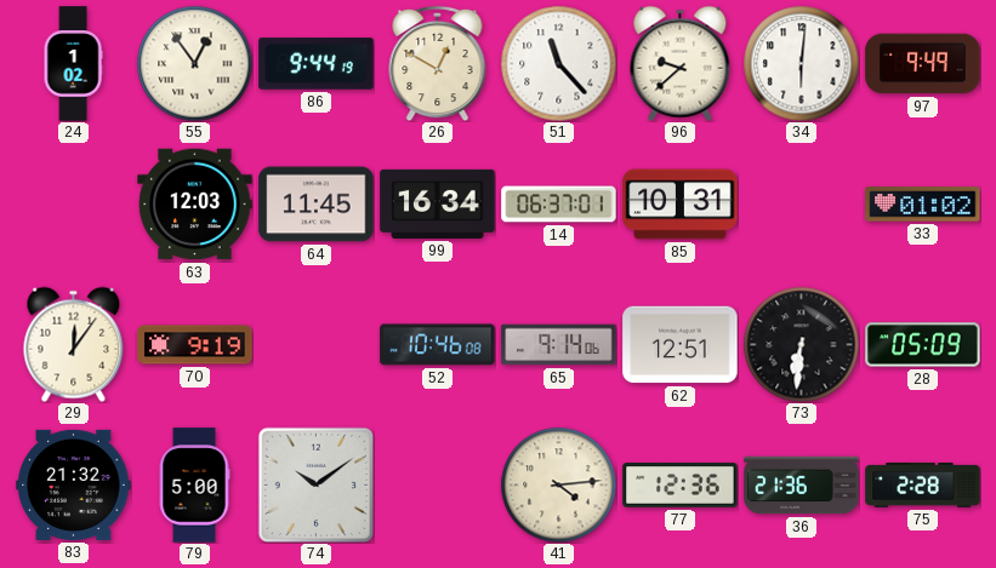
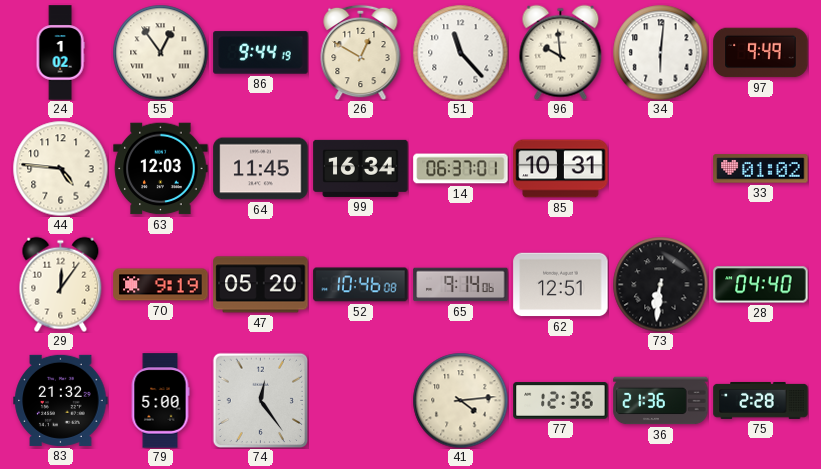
96: 9:38 -> 9:59
44: none -> 4:46
47: none -> 05:20
28: 05:09 -> 04:40
74: 10:09 -> 12:24
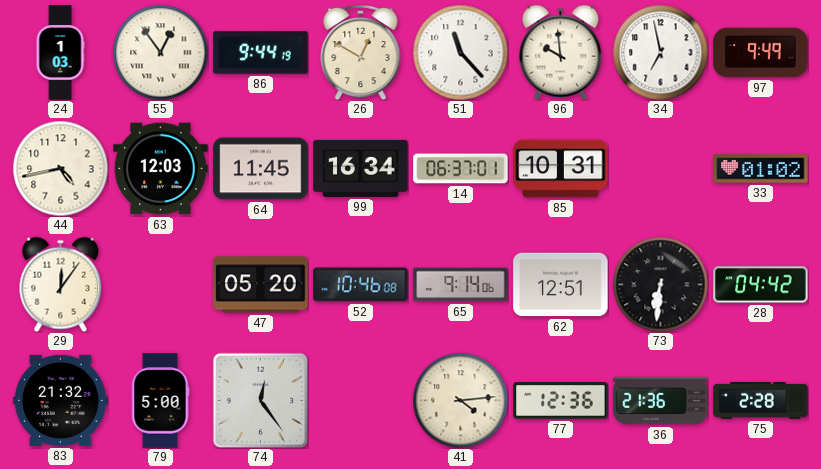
24: 1:02 -> 1:03
34: 6:01 -> 6:58
44: 4:46 -> 4:43
70: 9:19 -> none
28: 04:40 -> 04:42
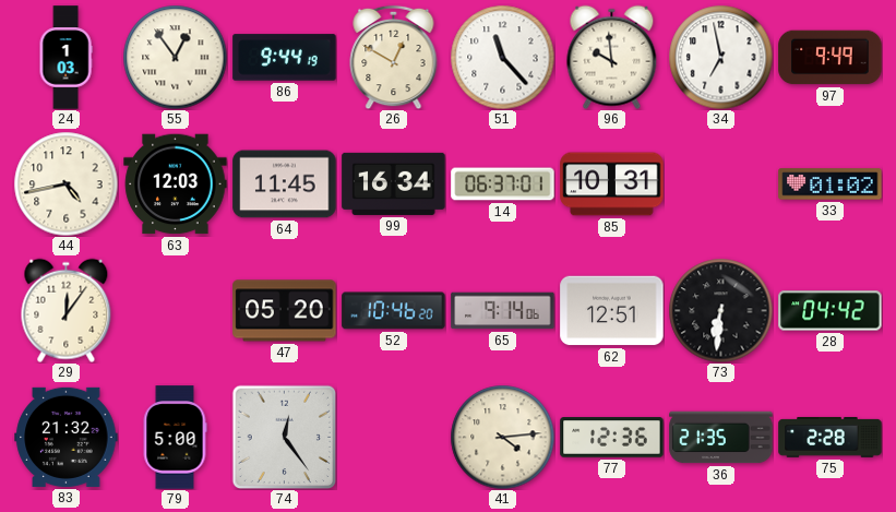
52: 10:46:08 -> 10:46:20
36: 21:36 -> 21:35
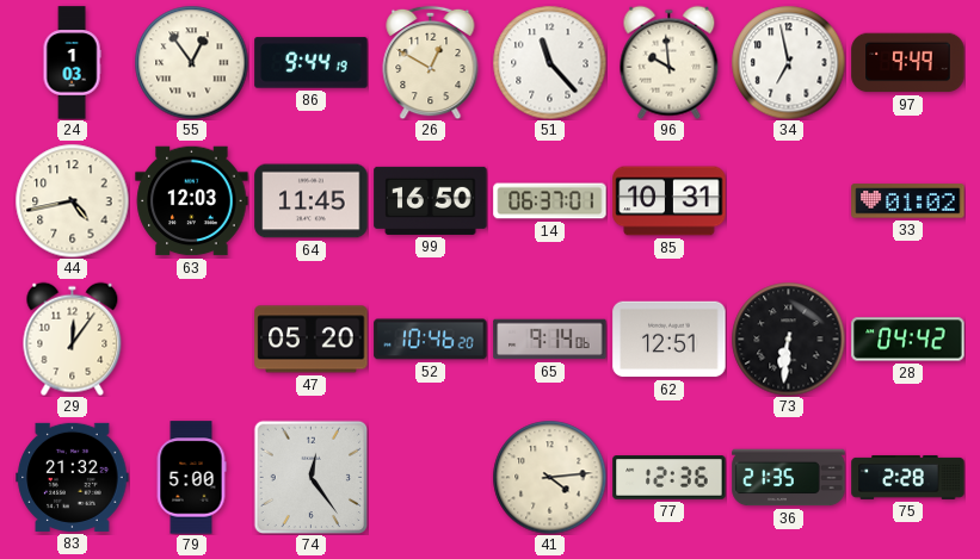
99: 16:34 -> 16:50
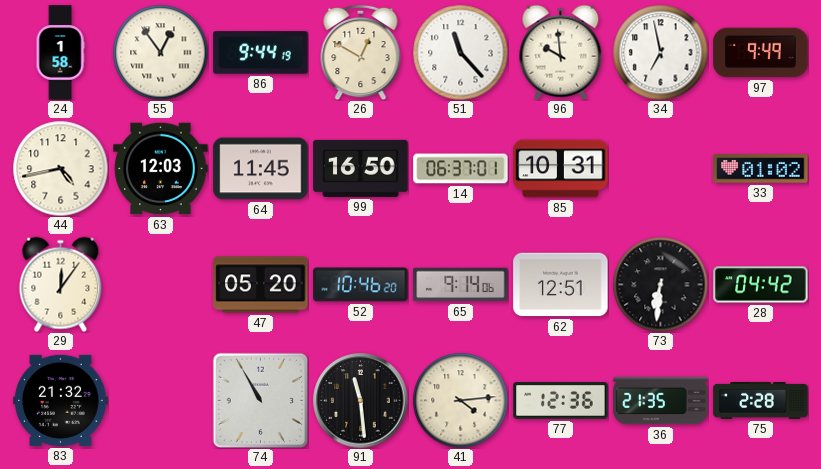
24: 1:03 -> 1:58
79: 5:00 -> none
74: 12:24 -> 10:55
91: none -> 11:29
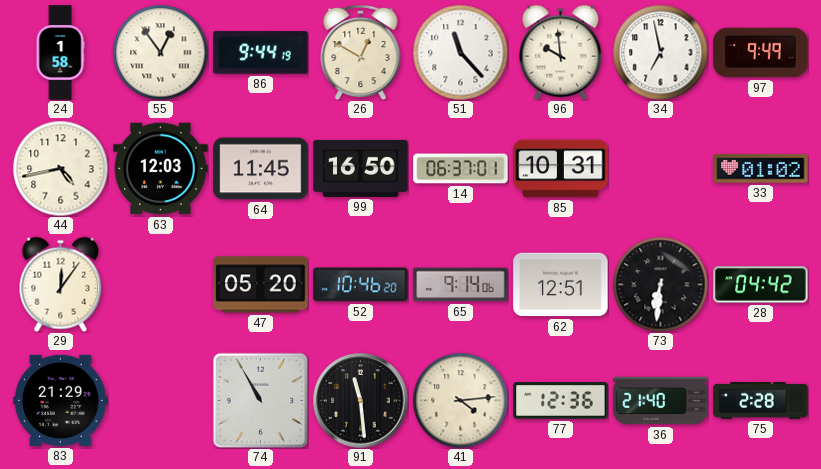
83: 21:32 -> 21:29
36: 21:35 -> 21:40
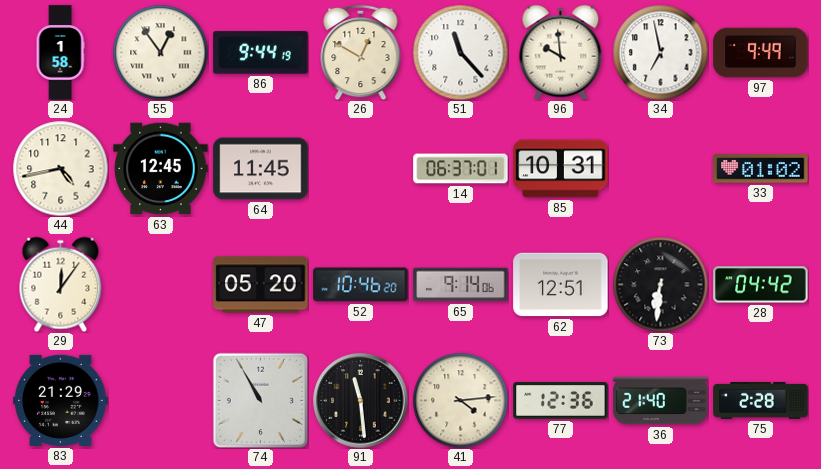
63: 12:03 -> 12:45
99: 16:50 -> none
